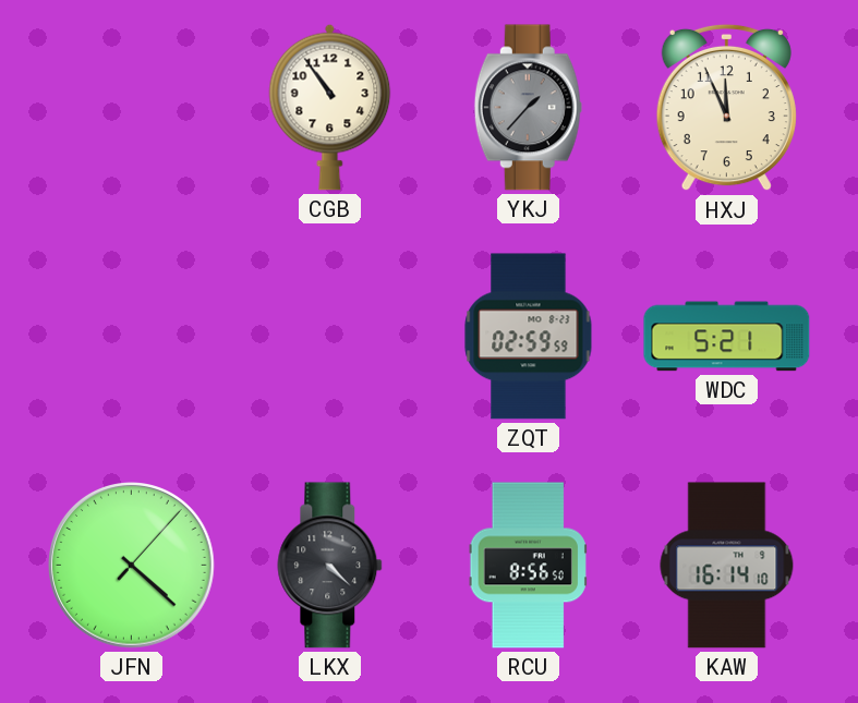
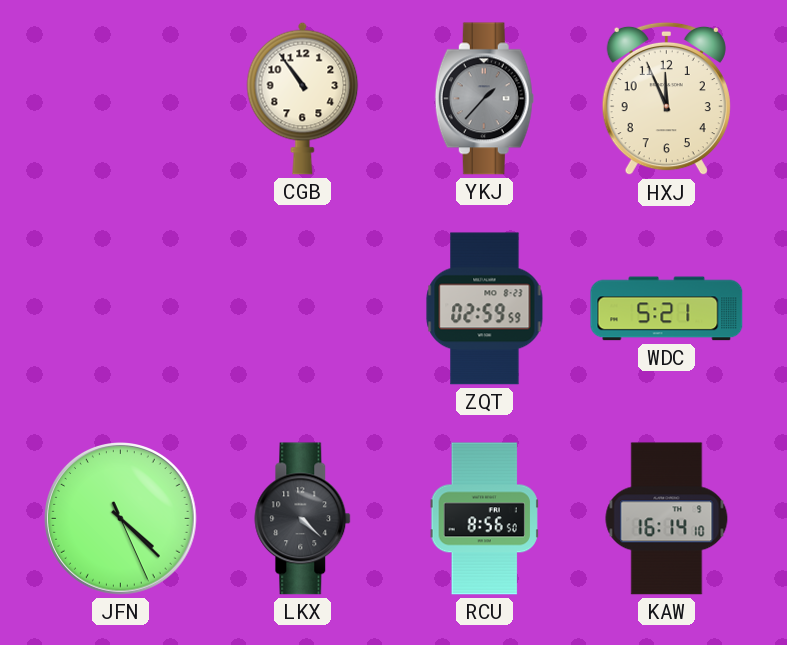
JFN: 4:22:07 -> 4:22:26
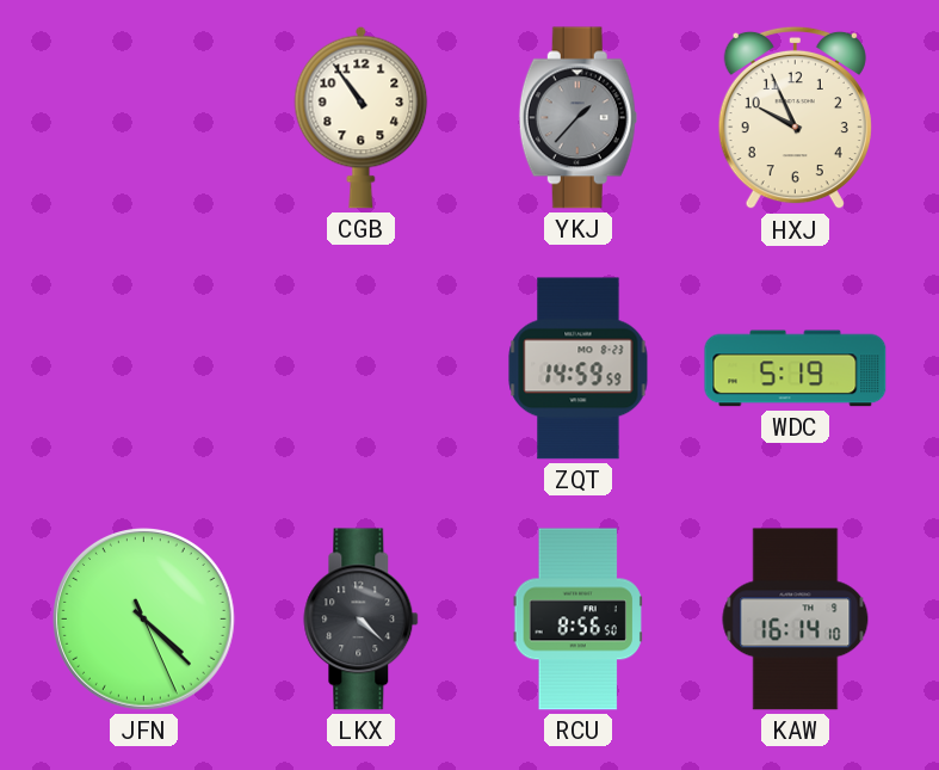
HXJ: 11:56 -> 9:56
ZQT: 02:59 -> 14:59
WDC: 5:21 -> 5:19
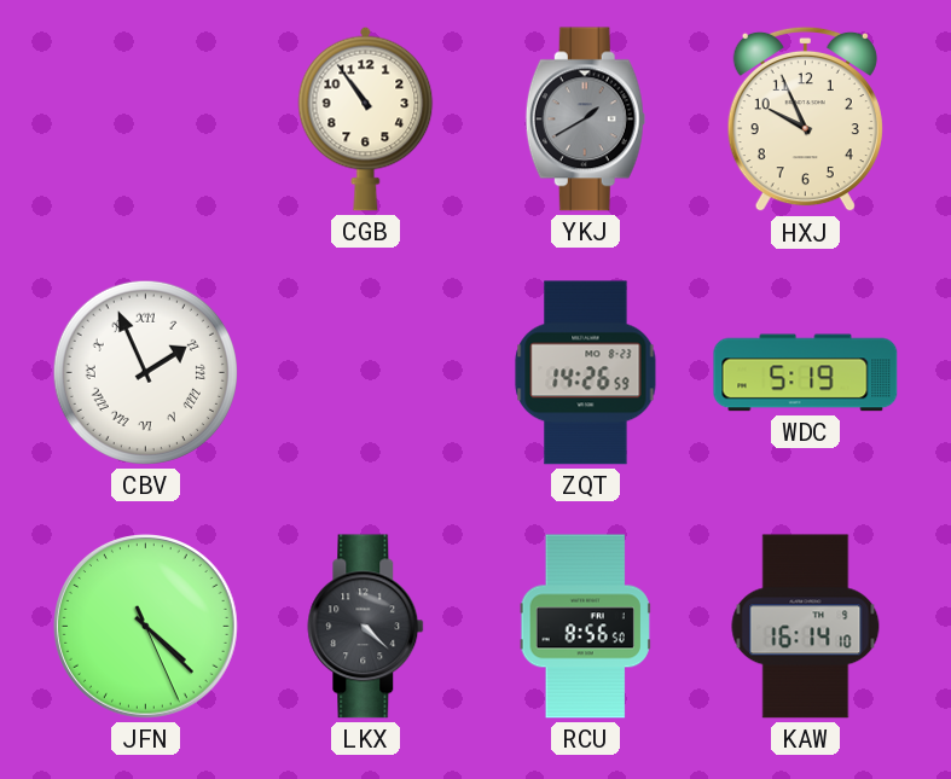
YKJ: 1:37 -> 1:40
CBV: none -> 1:56
ZQT: 14:59 -> 14:26
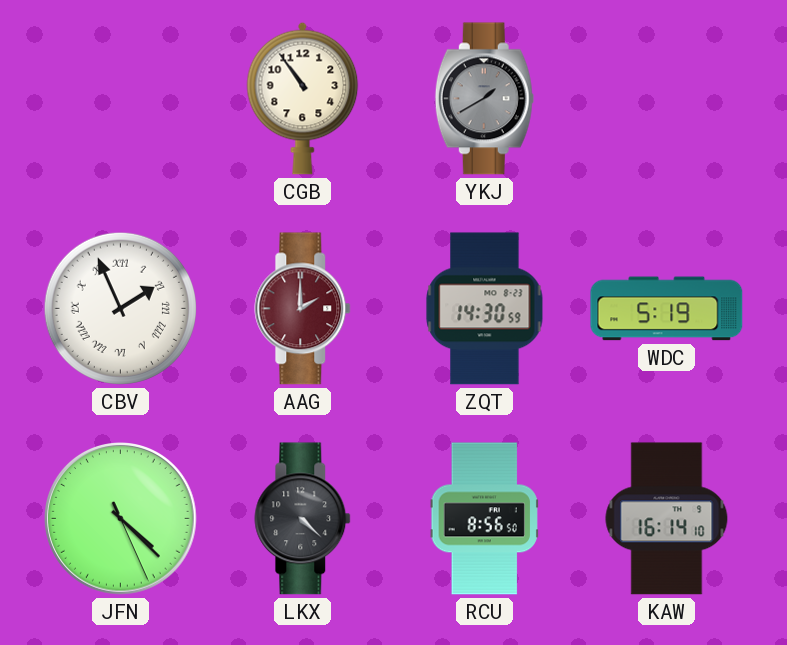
HXJ: 9:56 -> none
AAG: none -> 2:00
ZQT: 14:26 -> 14:30
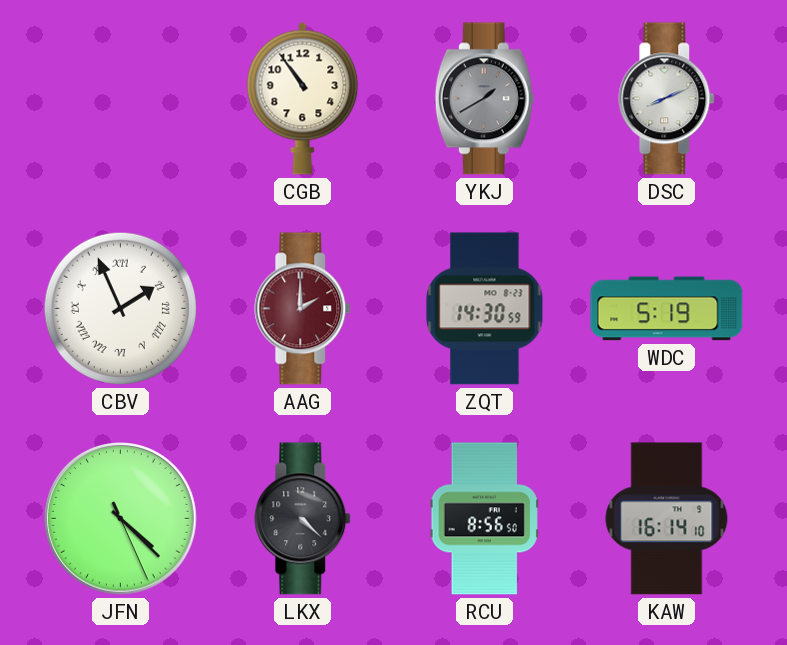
DSC: none -> 8:11
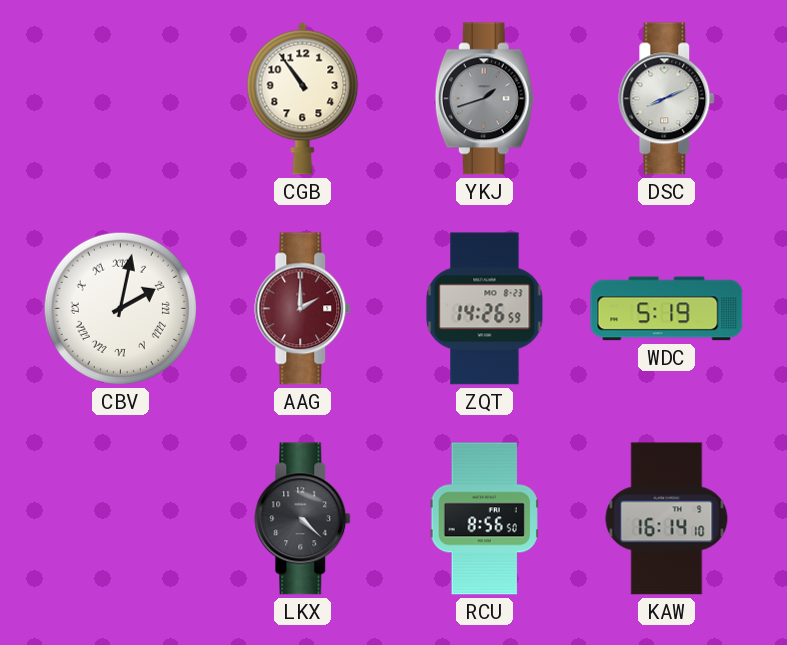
YKJ: 1:40 -> 1:42
CBV: 1:56 -> 2:02
ZQT: 14:30 -> 14:26
JFN: 4:22 -> none
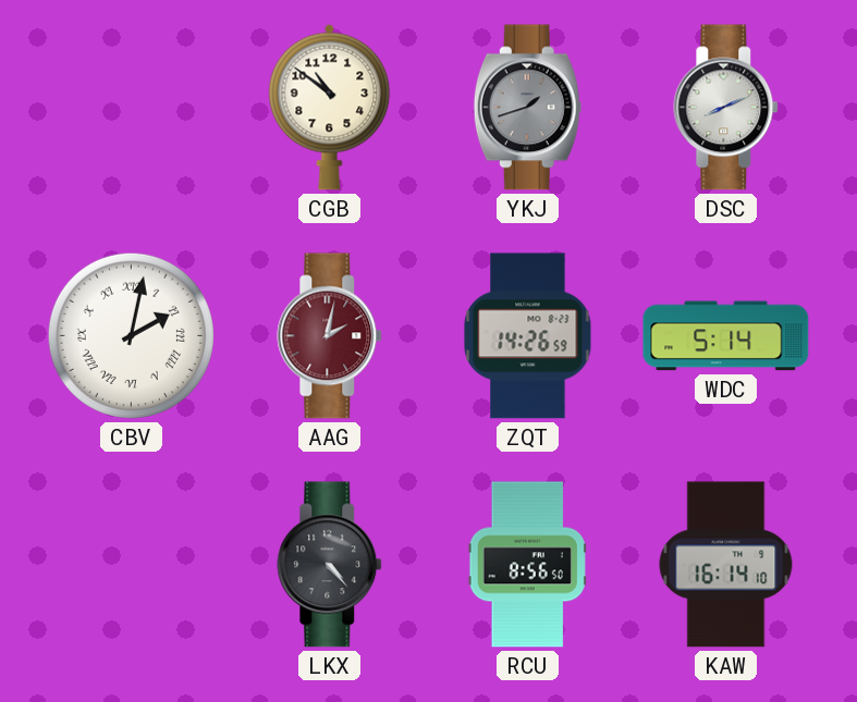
CGB: 10:54 -> 10:51
AAG: 2:00 -> 2:02
WDC: 5:19 -> 5:14
LKX: 4:22 -> 4:23
